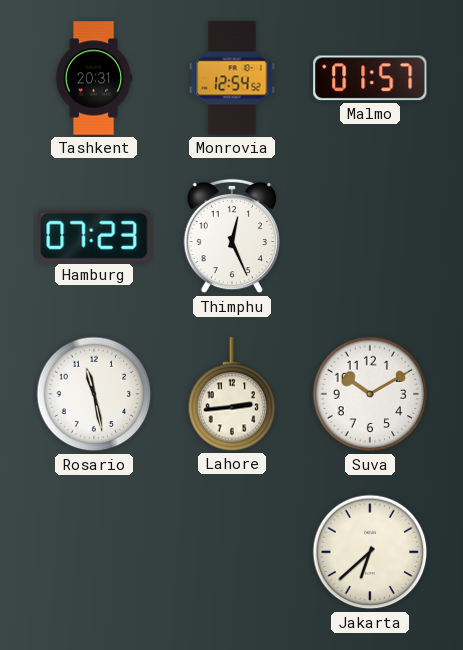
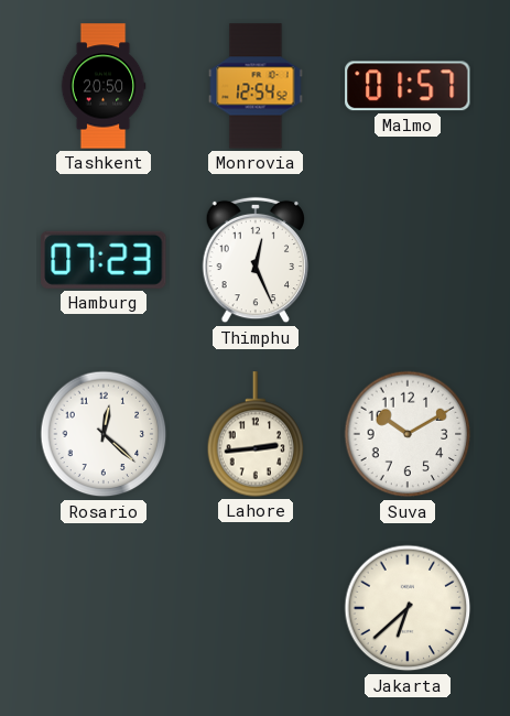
Tashkent: 20:31 -> 20:50
Rosario: 11:28 -> 12:22
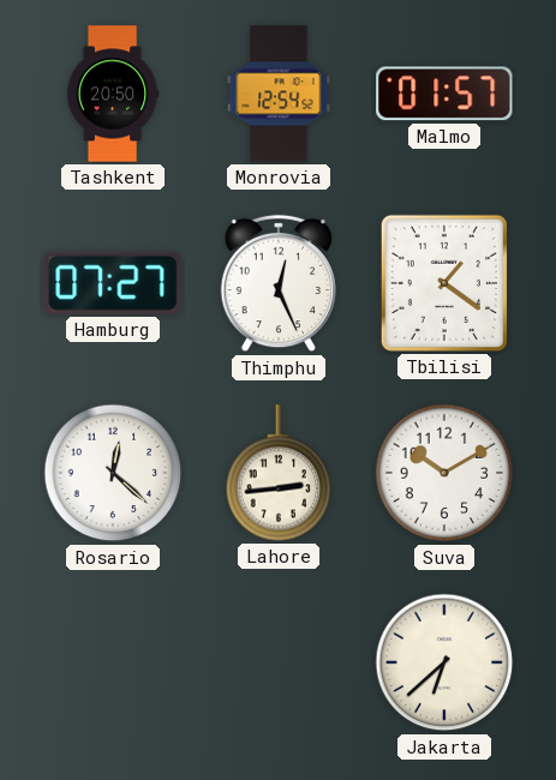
Hamburg: 07:23 -> 07:27
Tbilisi: none -> 1:21
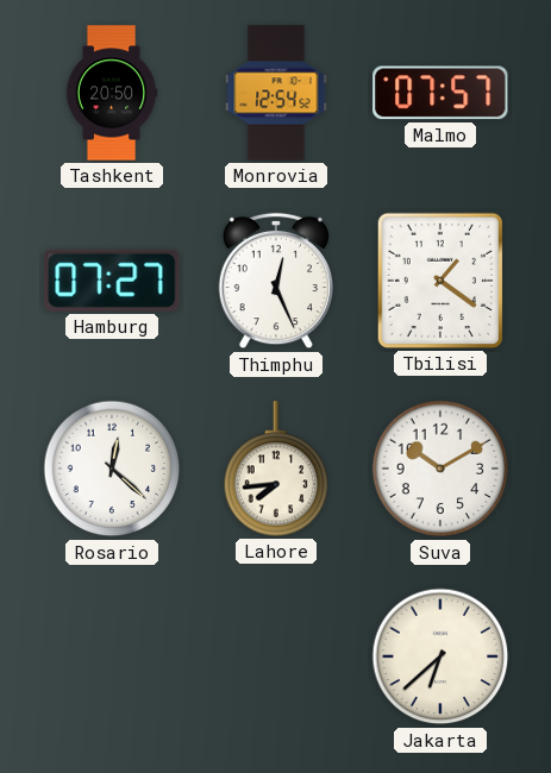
Malmo: 01:57 -> 07:57
Lahore: 2:44 -> 7:44
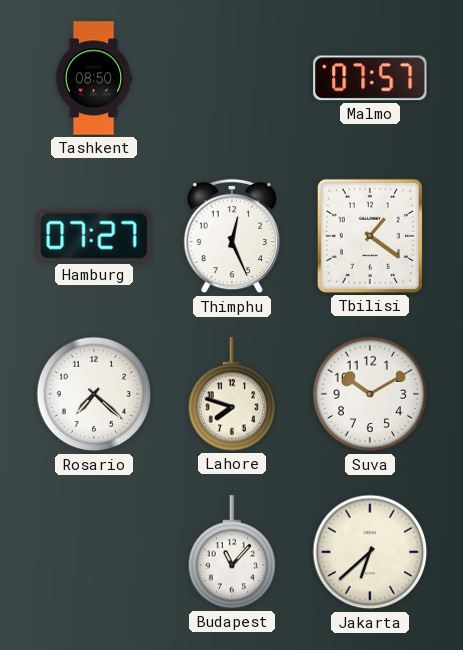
Tashkent: 20:50 -> 08:50
Monrovia: 12:54 -> none
Rosario: 12:22 -> 7:22
Lahore: 7:44 -> 7:48
Budapest: none -> 11:07
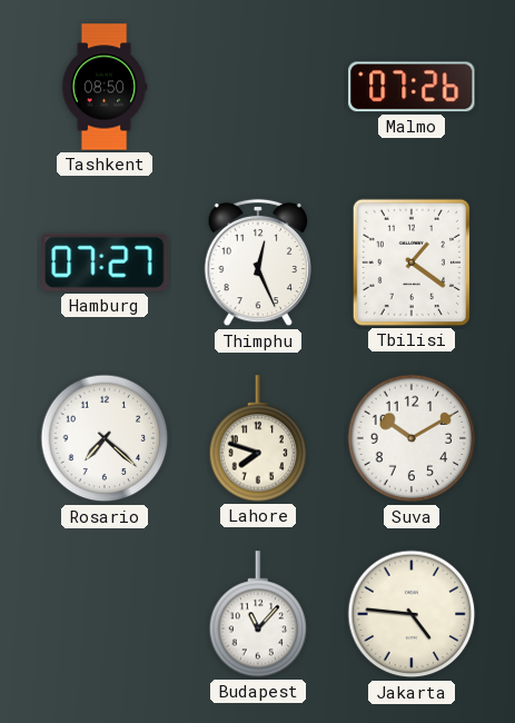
Malmo: 07:57 -> 07:26
Jakarta: 6:38 -> 4:46
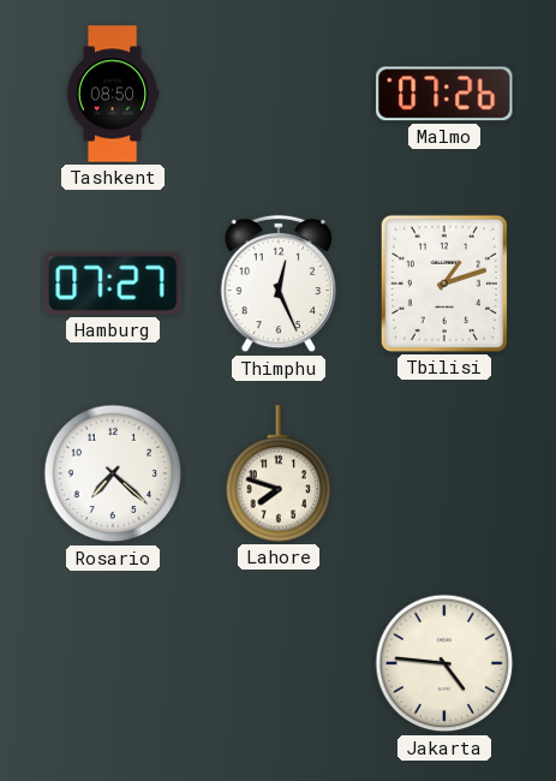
Tbilisi: 1:21 -> 1:12
Suva: 10:10 -> none
Budapest: 11:07 -> none
